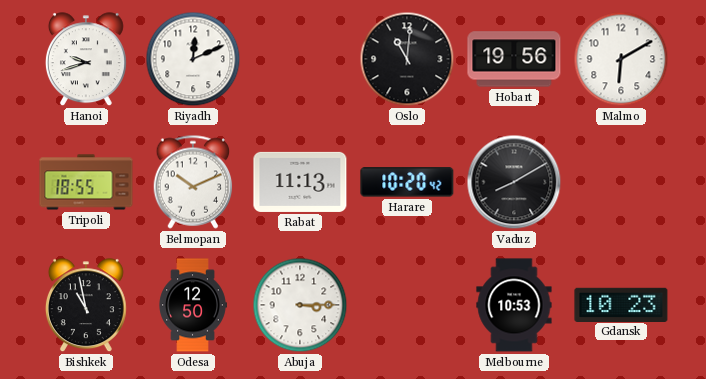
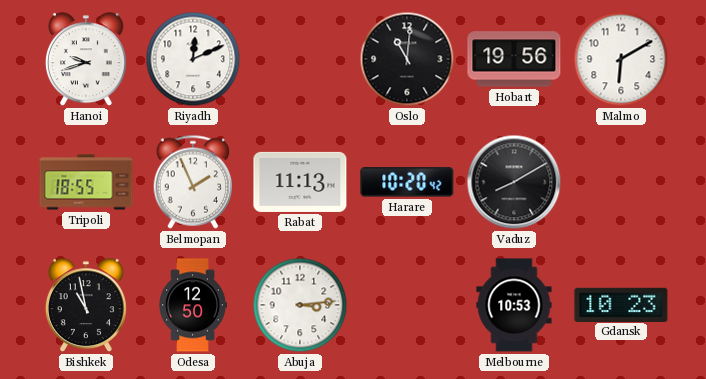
Belmopan: 10:11 -> 1:56
Abuja: 3:15 -> 3:14
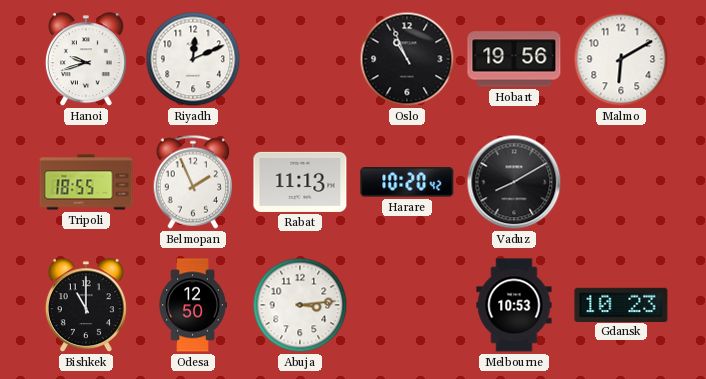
Oslo: 11:01 -> 10:56
Bishkek: 10:58 -> 11:00
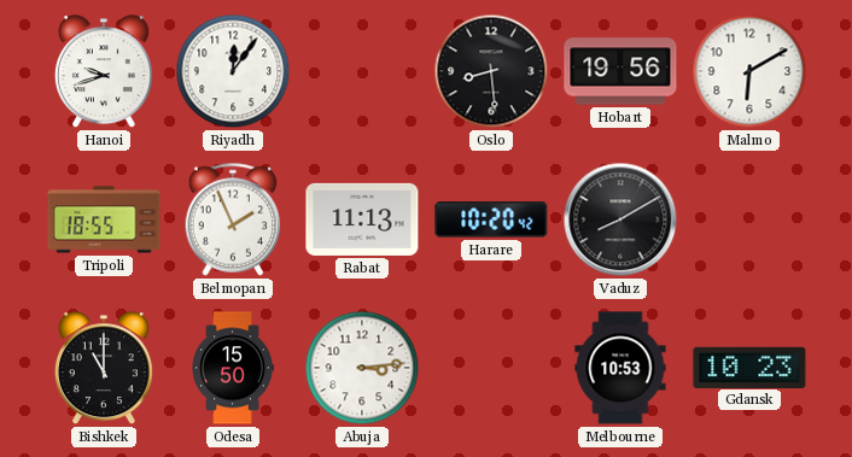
Riyadh: 12:11 -> 12:06
Oslo: 10:56 -> 8:29
Odesa: 12:50 -> 15:50
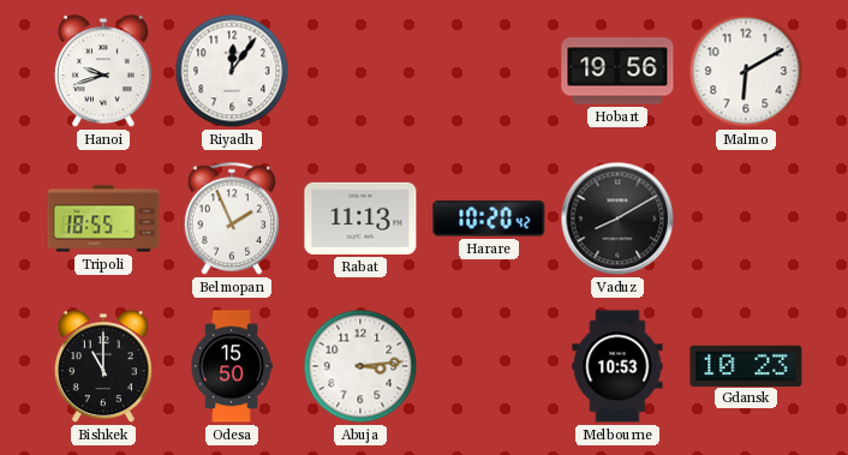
Oslo: 8:29 -> none
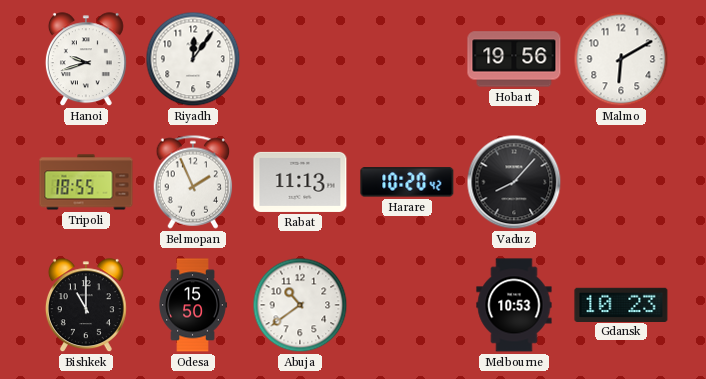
Vaduz: 8:10 -> 8:07
Abuja: 3:14 -> 10:39
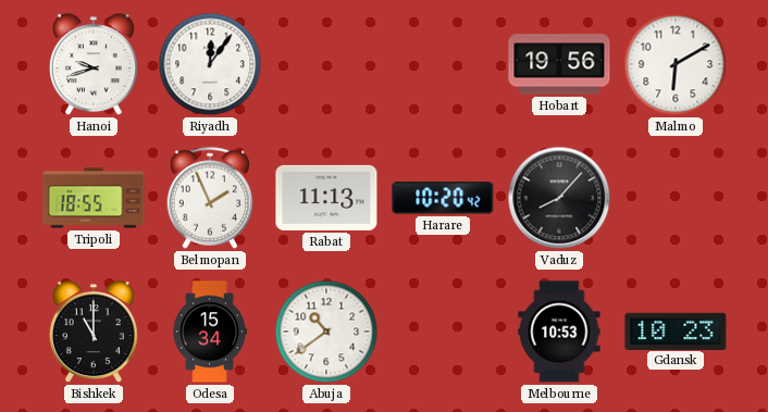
Odesa: 15:50 -> 15:34
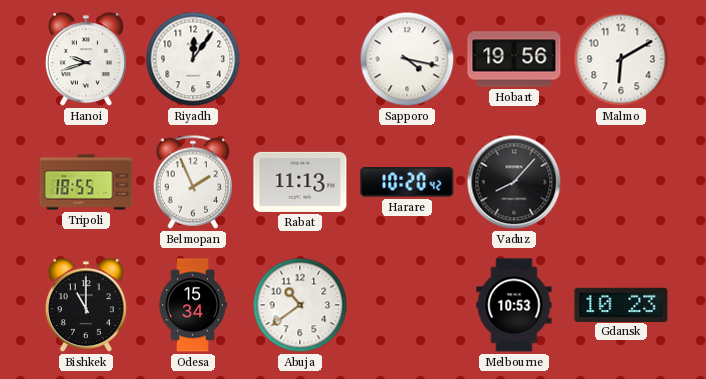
Sapporo: none -> 4:17
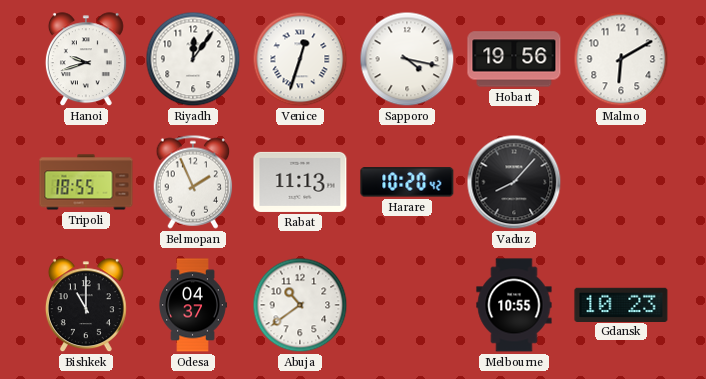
Venice: none -> 12:33
Odesa: 15:34 -> 04:37
Melbourne: 10:53 -> 10:55
